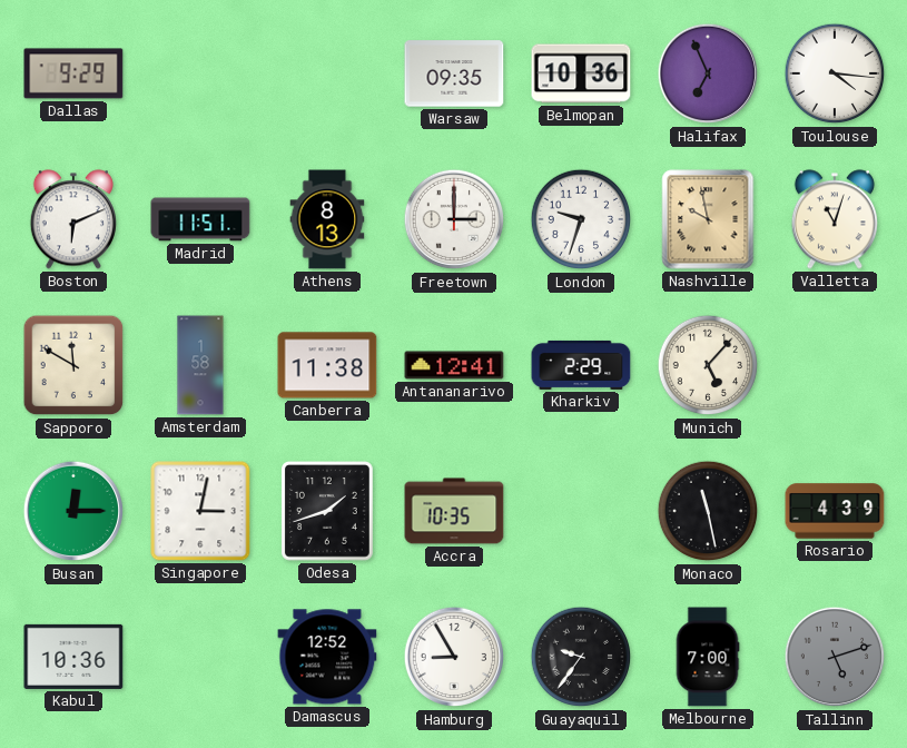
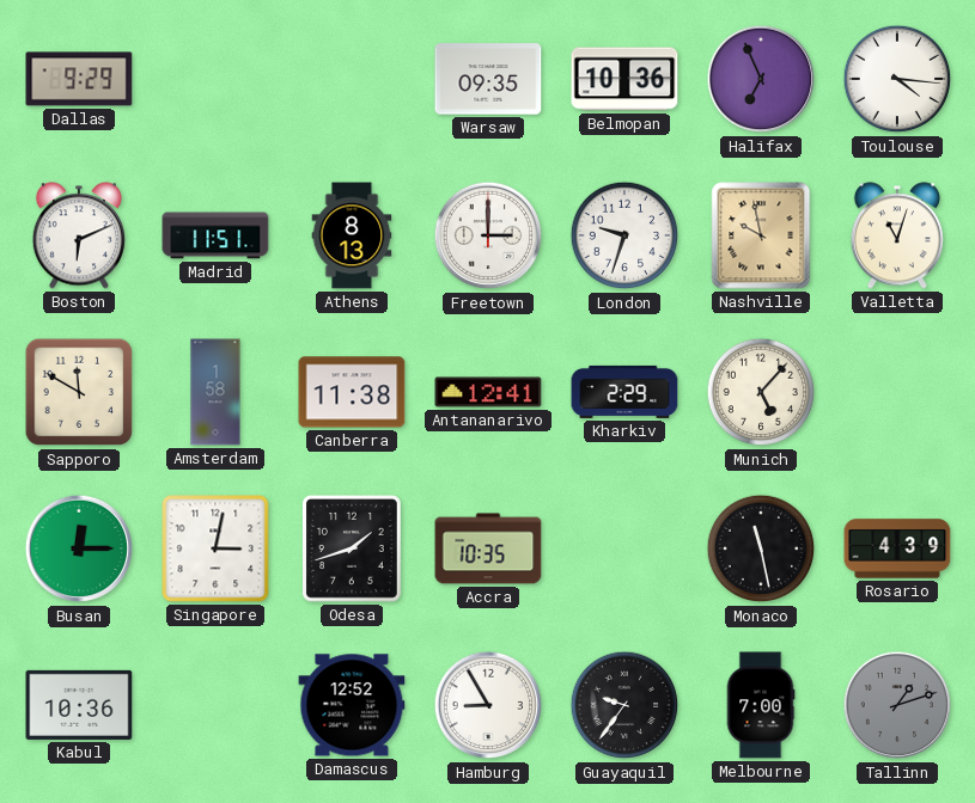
Tallinn: 5:12 -> 1:12
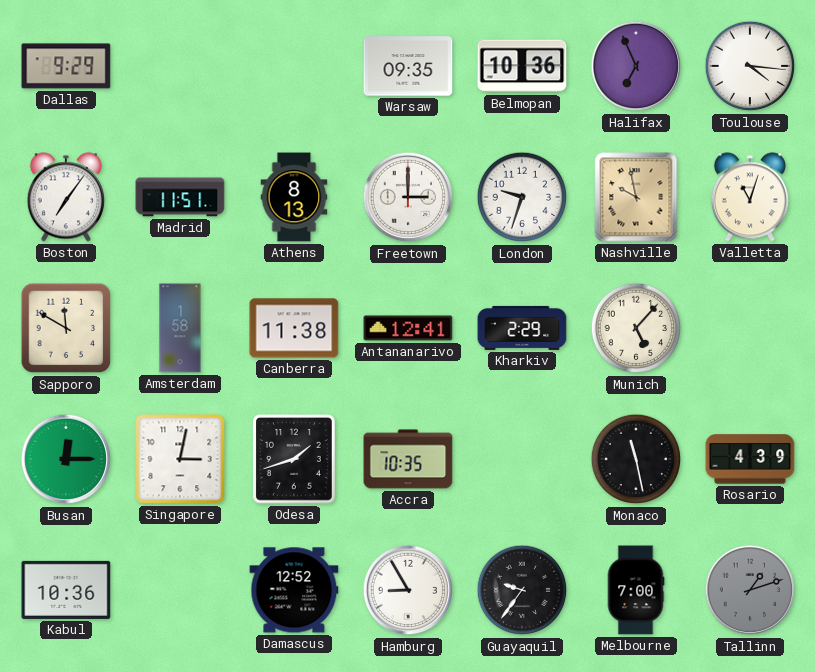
Boston: 6:11 -> 7:06
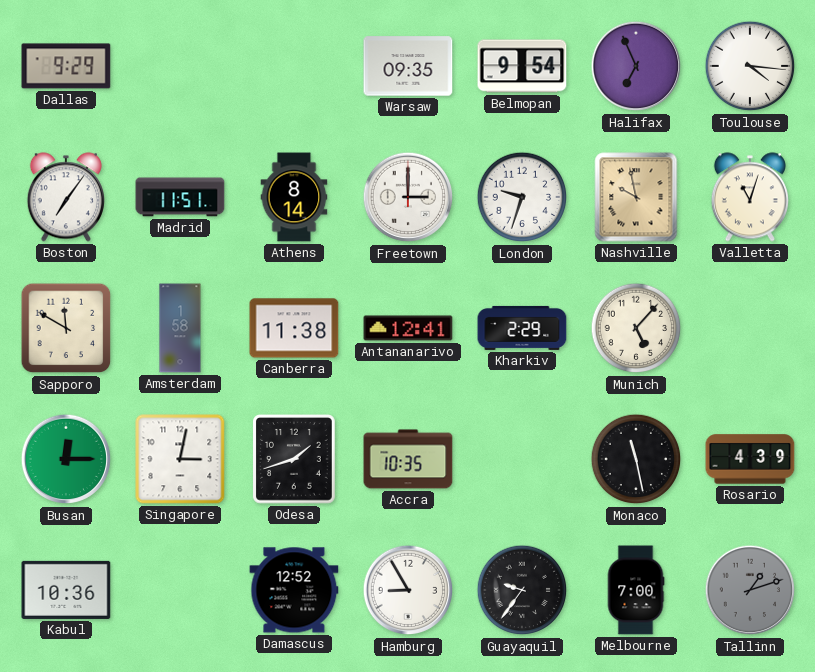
Belmopan: 10:36 -> 9:54
Athens: 8:13 -> 8:14
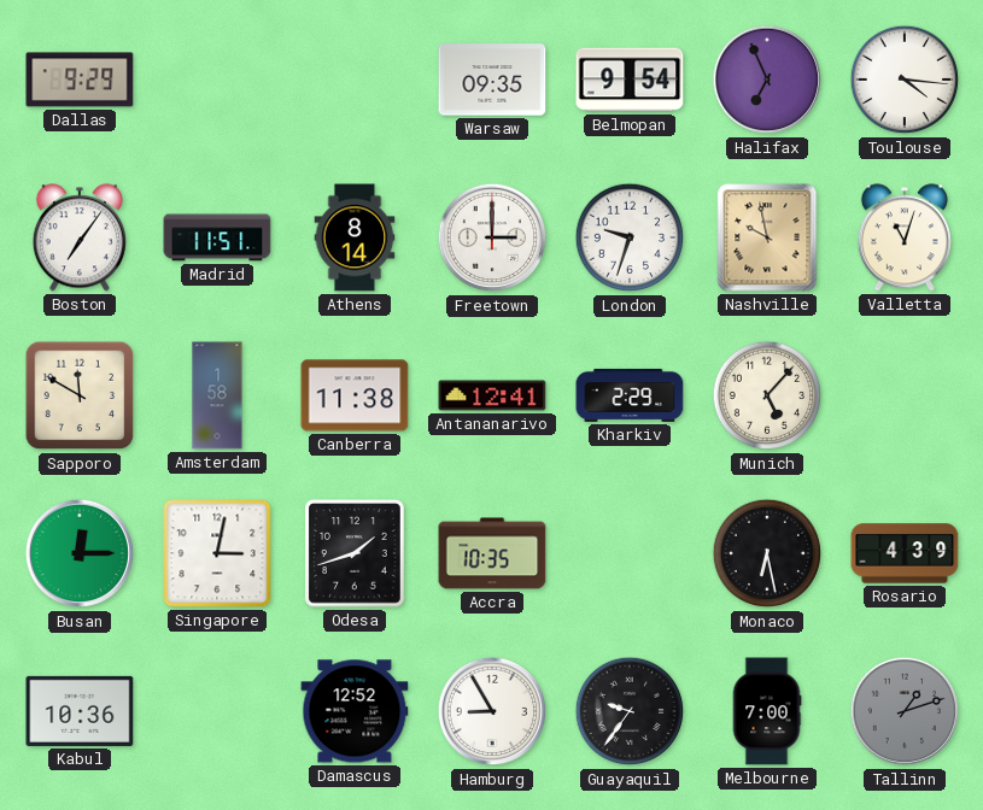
Monaco: 11:28 -> 6:28
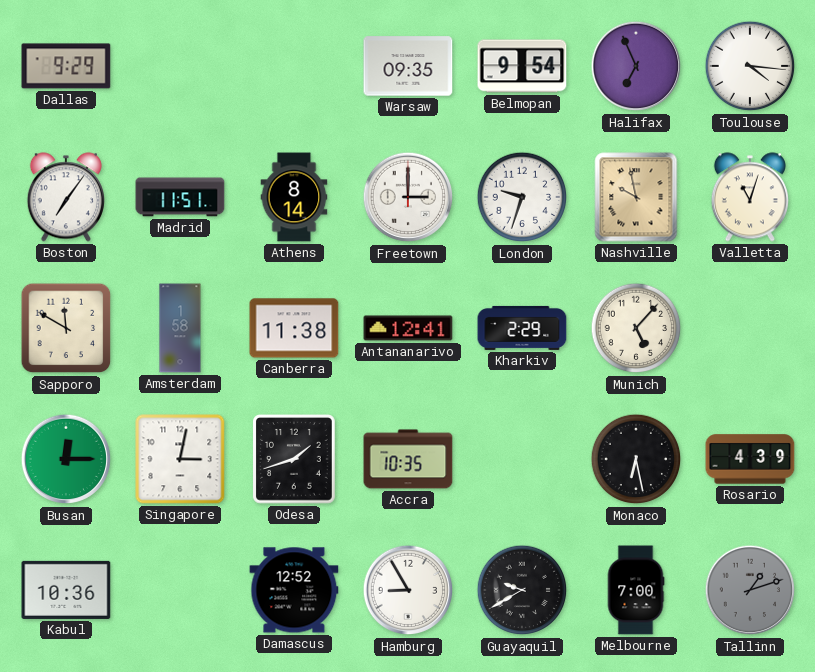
Guayaquil: 9:36 -> 9:40
